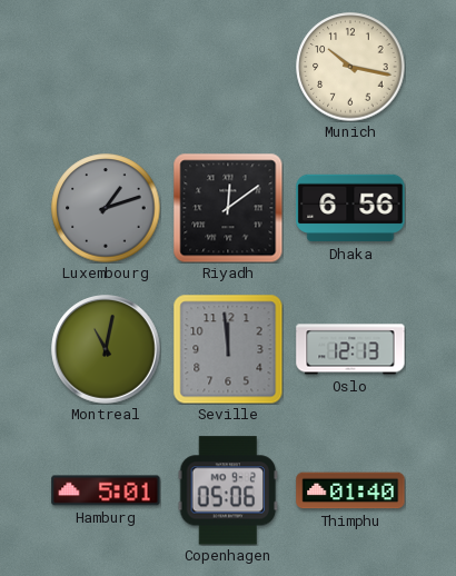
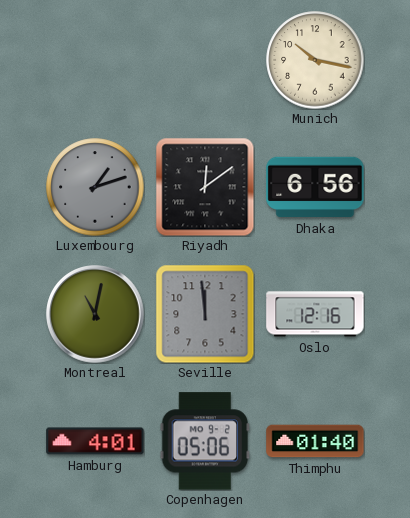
Oslo: 12:13 -> 12:16
Hamburg: 5:01 -> 4:01
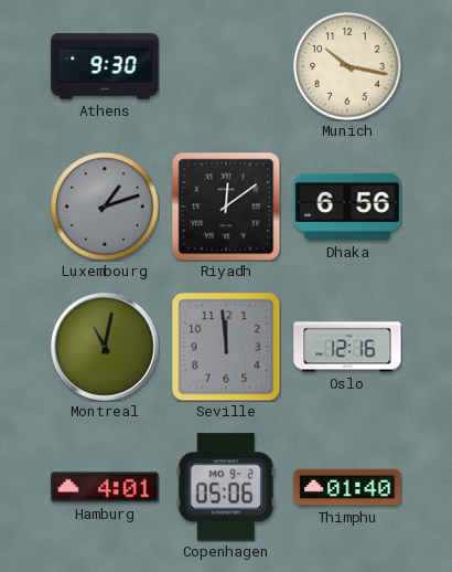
Athens: none -> 9:30
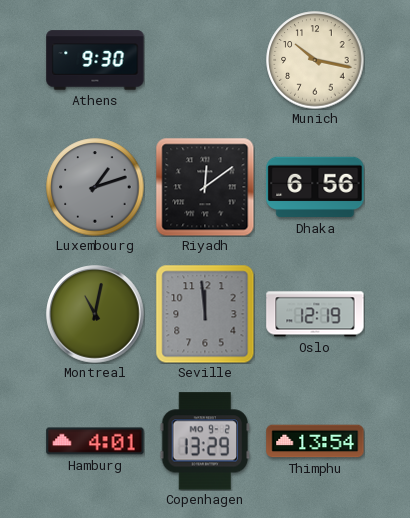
Oslo: 12:16 -> 12:19
Copenhagen: 05:06 -> 13:29
Thimphu: 01:40 -> 13:54
